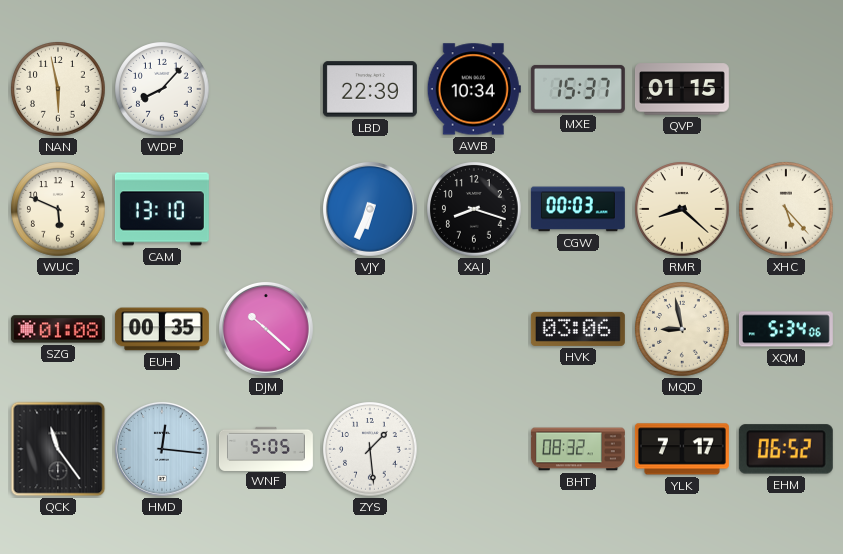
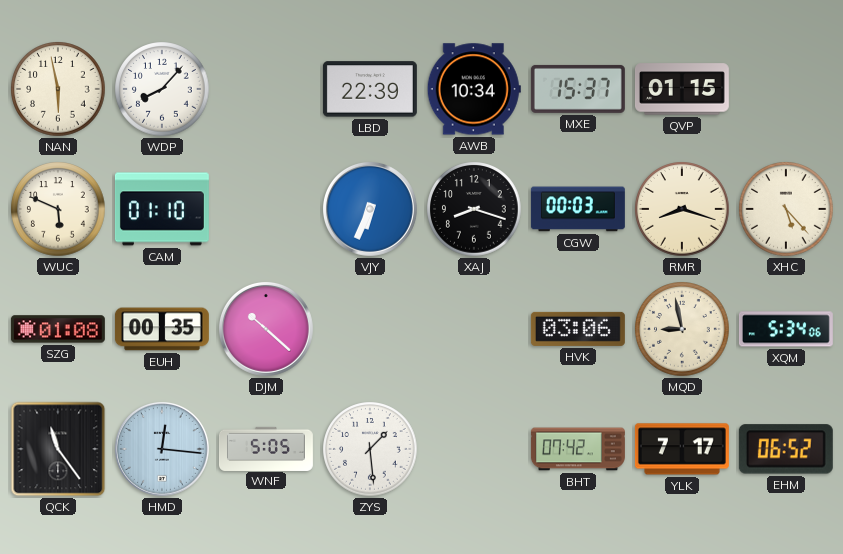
CAM: 13:10 -> 01:10
RMR: 8:22 -> 8:18
BHT: 08:32 -> 07:42
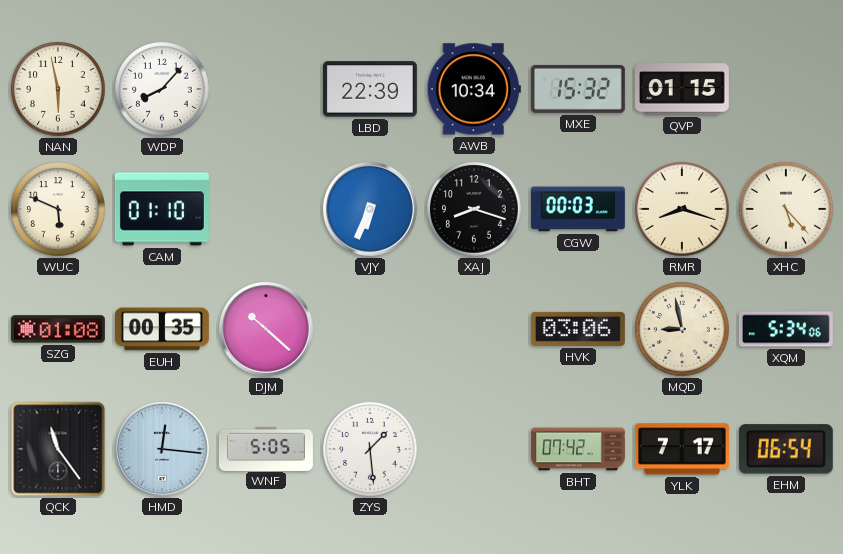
MXE: 15:37 -> 15:32
EHM: 06:52 -> 06:54
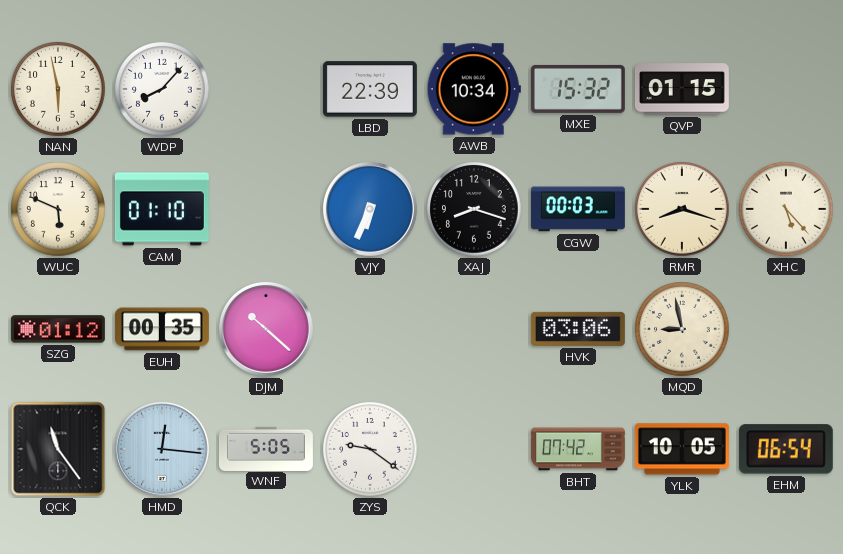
SZG: 01:08 -> 01:12
XQM: 5:34 -> none
ZYS: 1:29 -> 9:21
YLK: 7:17 -> 10:05
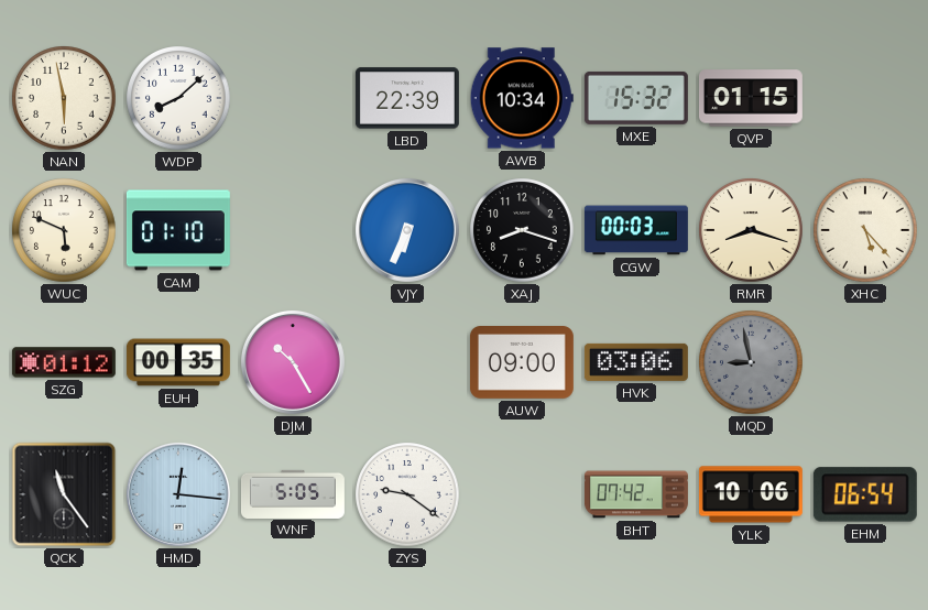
WDP: 8:07 -> 8:08
DJM: 10:22 -> 10:25
AUW: none -> 09:00
MQD dial: cream -> grey
YLK: 10:05 -> 10:06
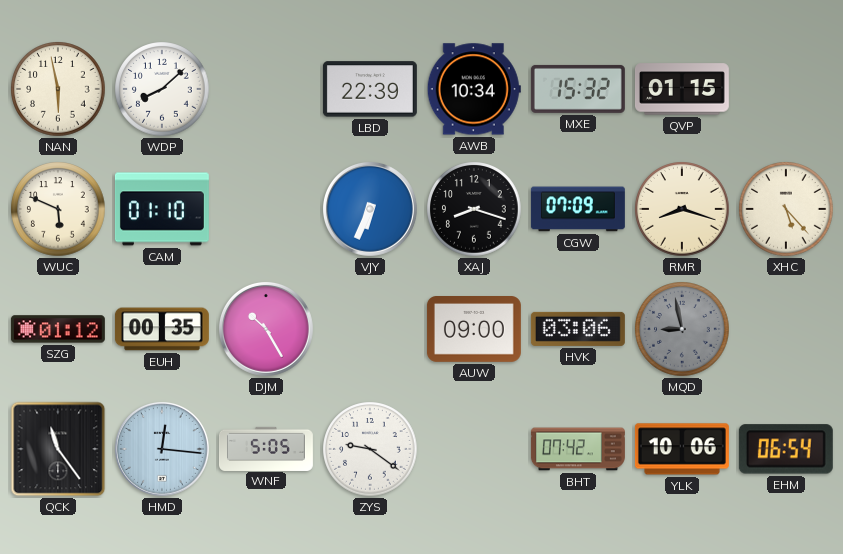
CGW: 00:03 -> 07:09
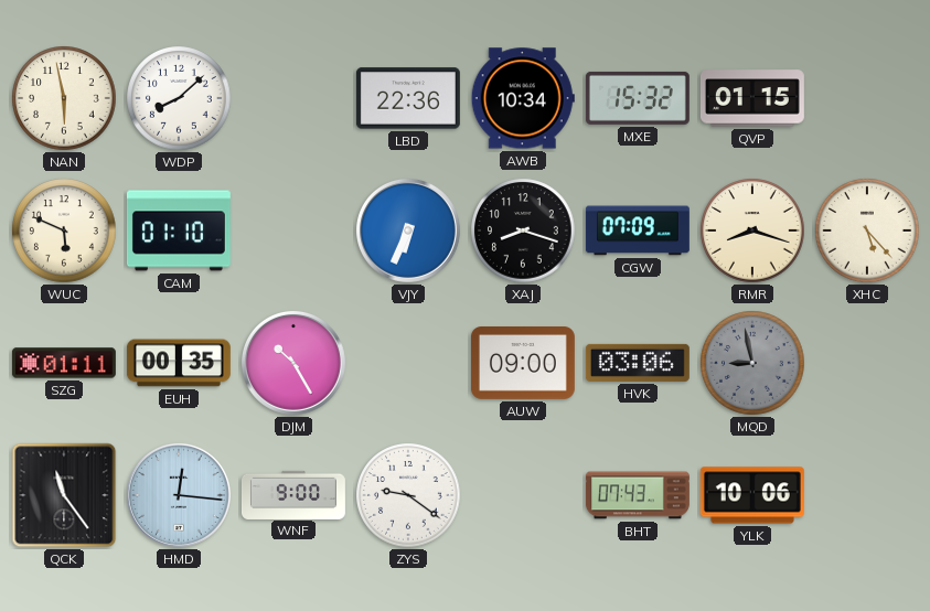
LBD: 22:39 -> 22:36
SZG: 01:12 -> 01:11
WNF: 5:05 -> 9:00
BHT: 07:42 -> 07:43
EHM: 06:54 -> none
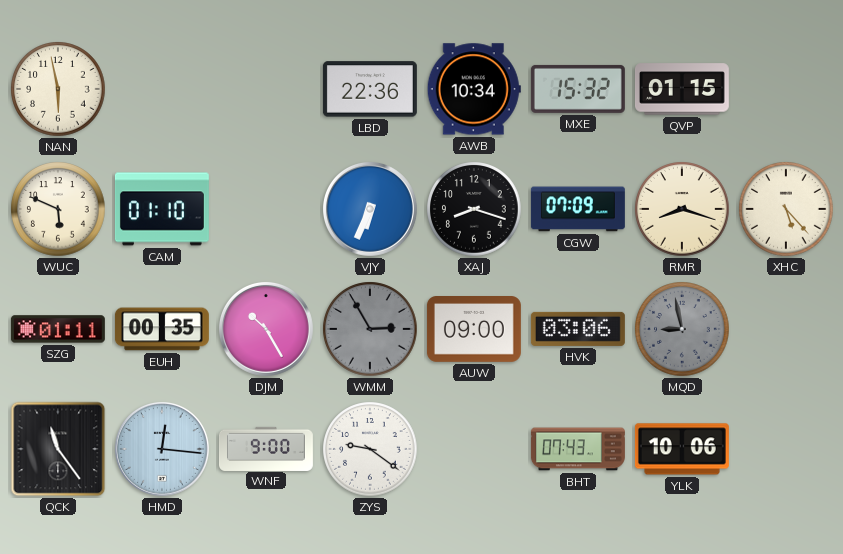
WDP: 8:08 -> none
WMM: none -> 2:55
